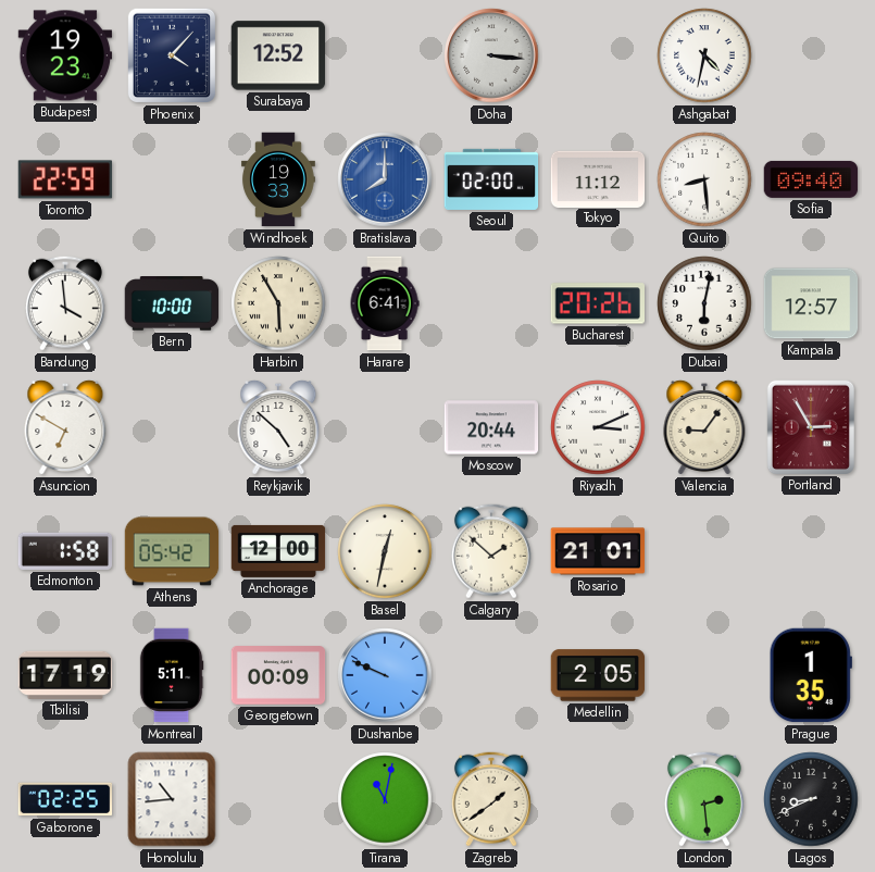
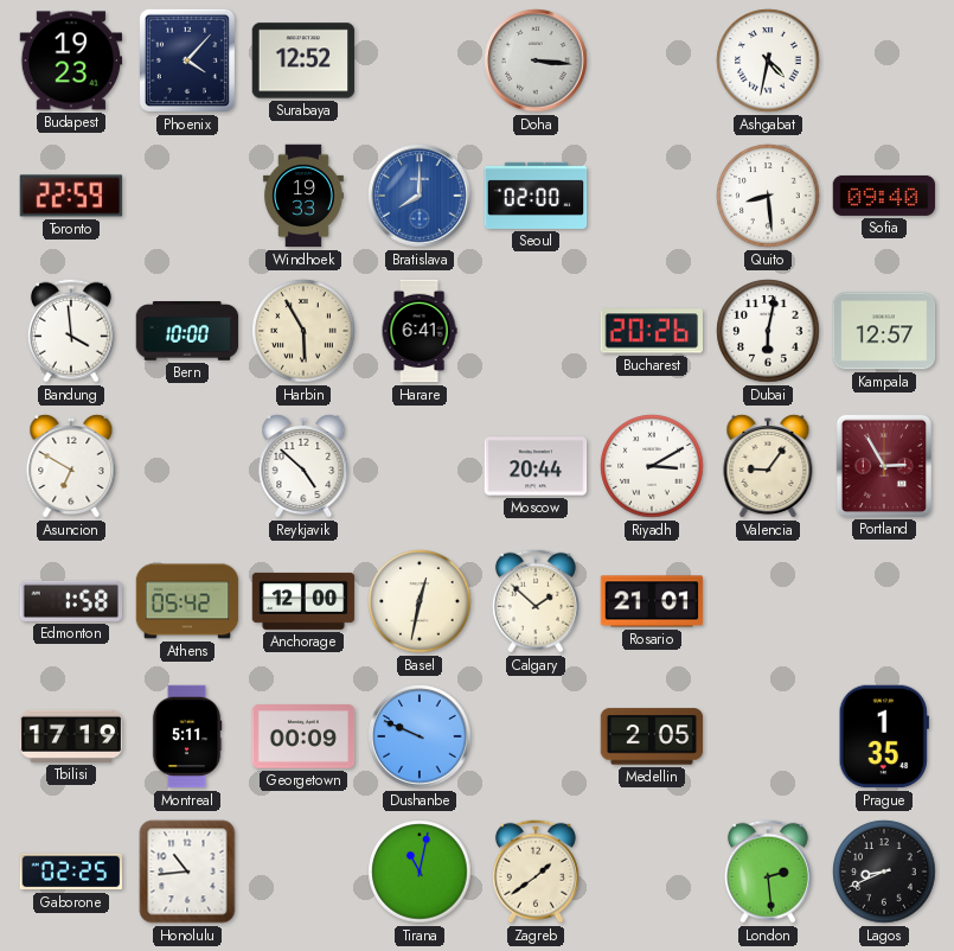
Tokyo: 11:12 -> none
Riyadh: 3:11 -> 3:10
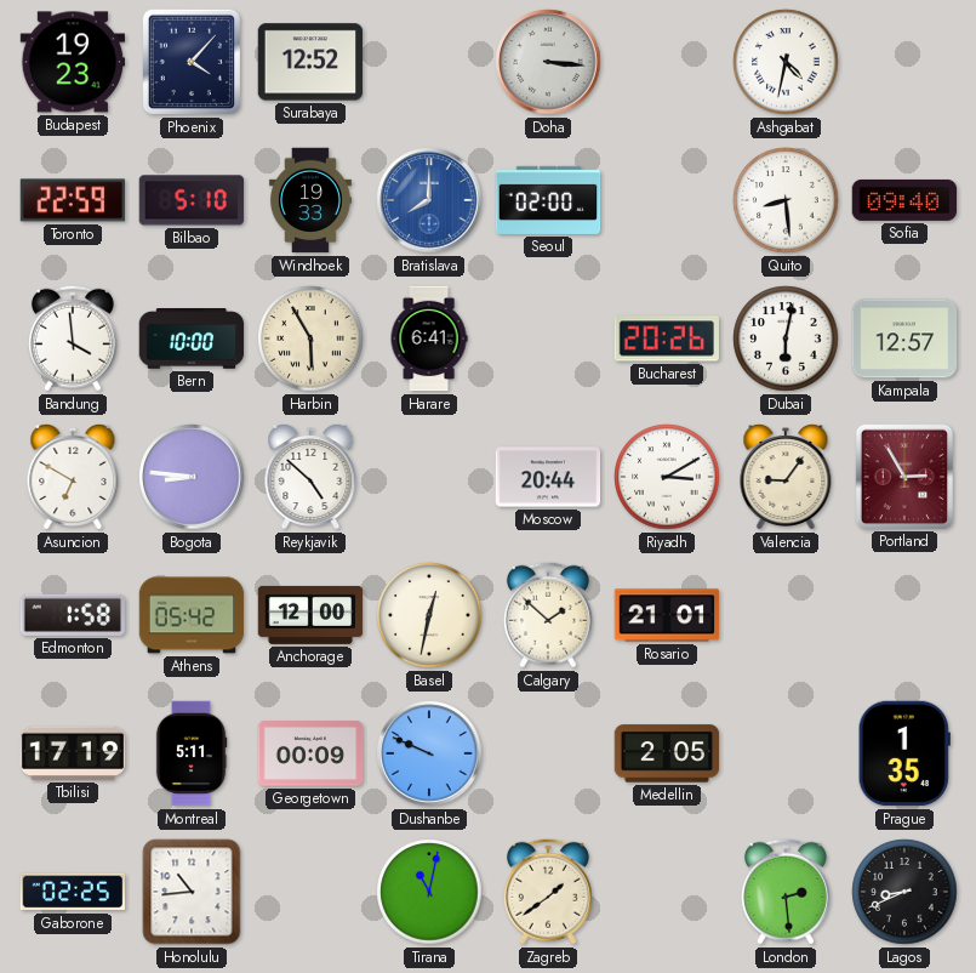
Bilbao: none -> 5:10
Bogota: none -> 8:46
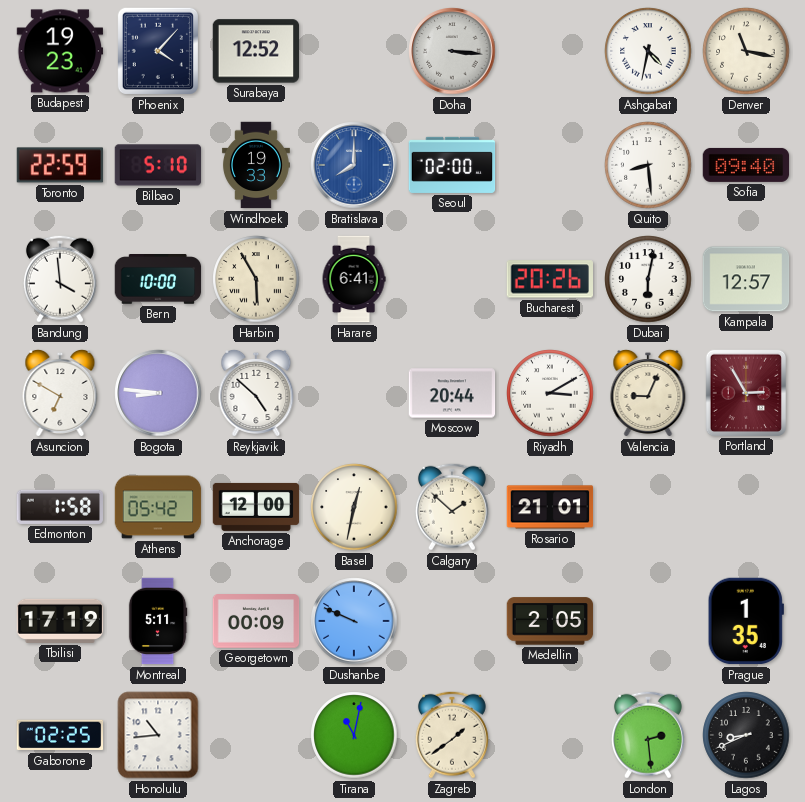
Denver: none -> 11:17
Valencia: 9:06 -> 9:04
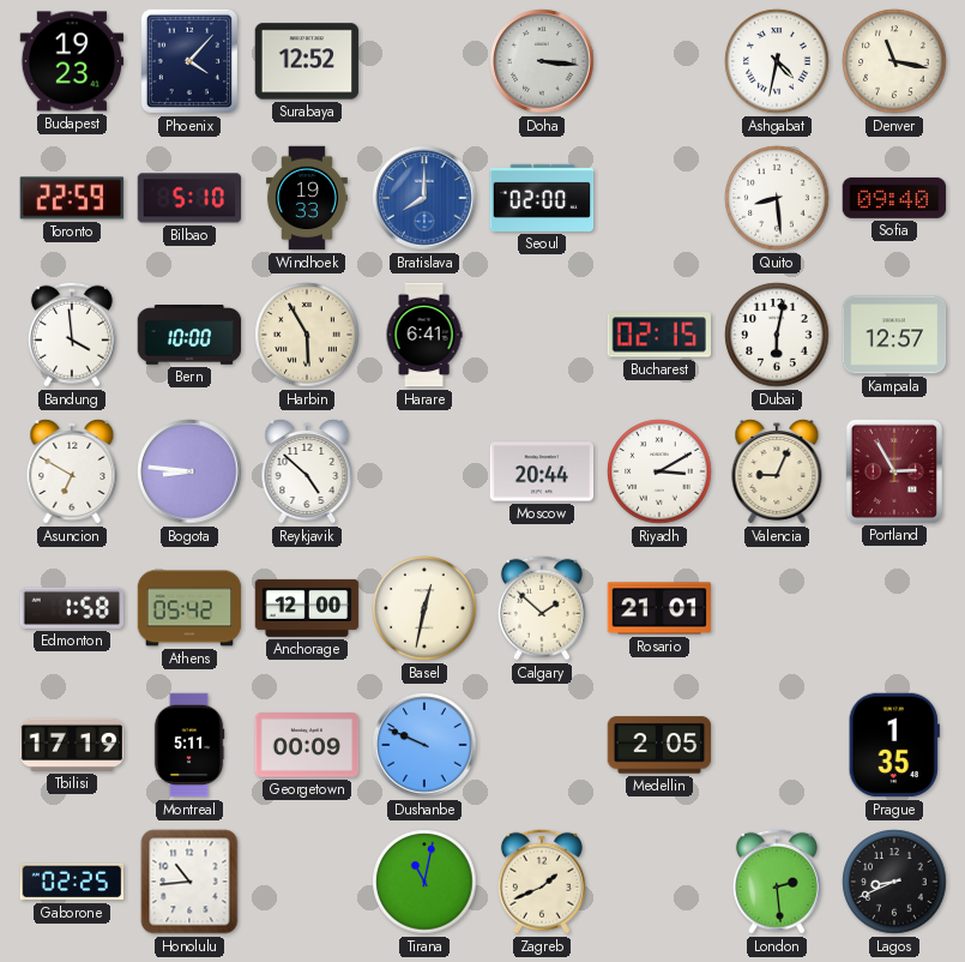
Bucharest: 20:26 -> 02:15
Zagreb: 1:39 -> 1:41
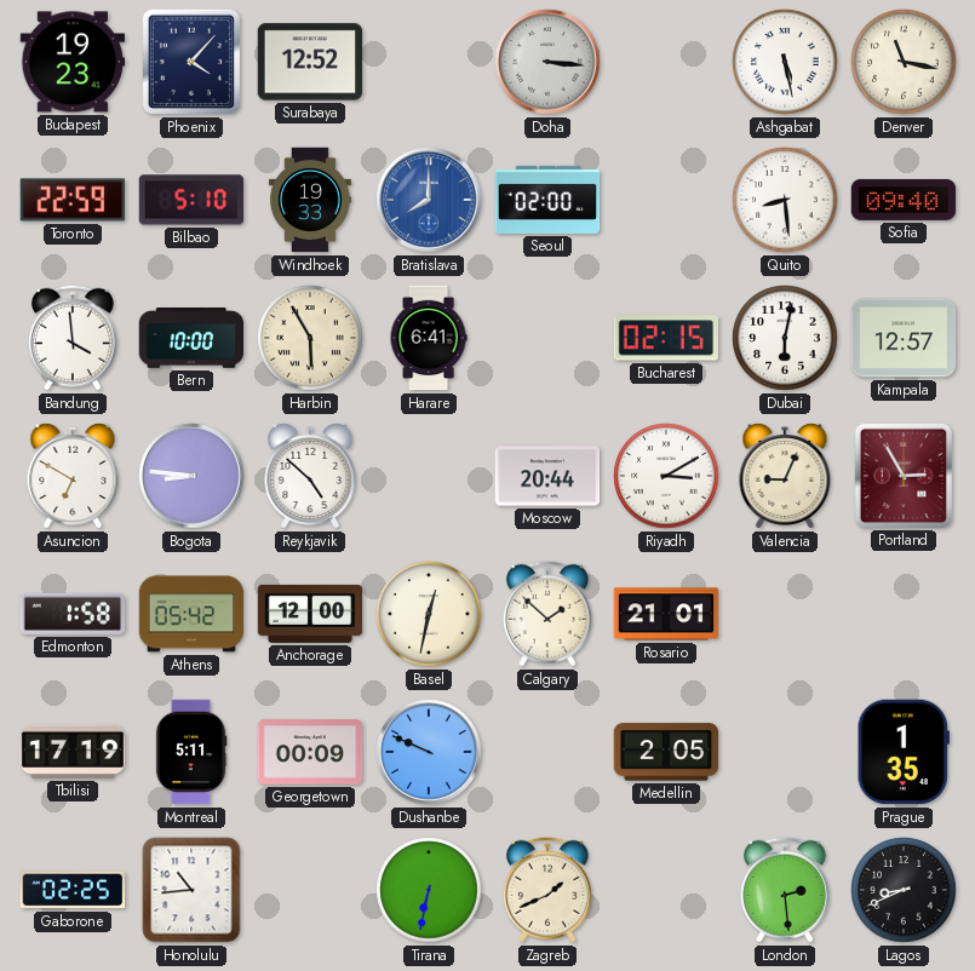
Ashgabat: 4:32 -> 5:28
Tirana: 11:02 -> 6:32
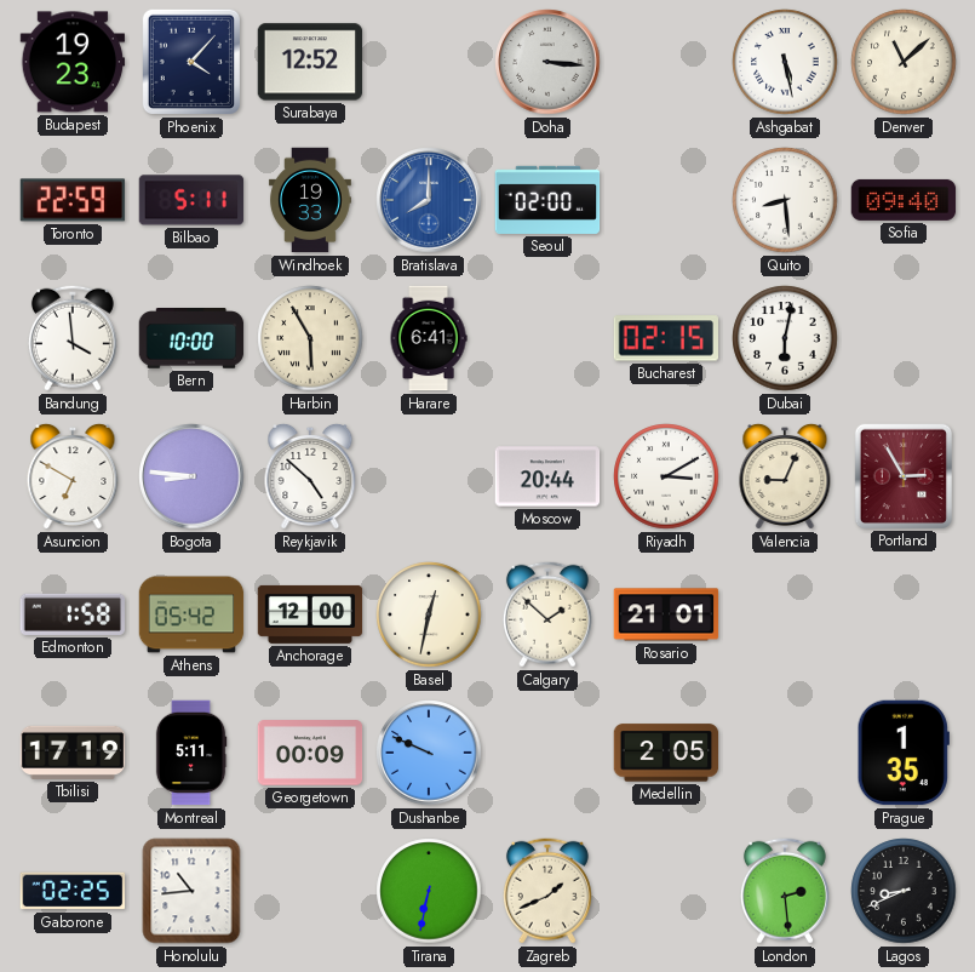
Denver: 11:17 -> 11:08
Bilbao: 5:10 -> 5:11
Kampala: 12:57 -> none
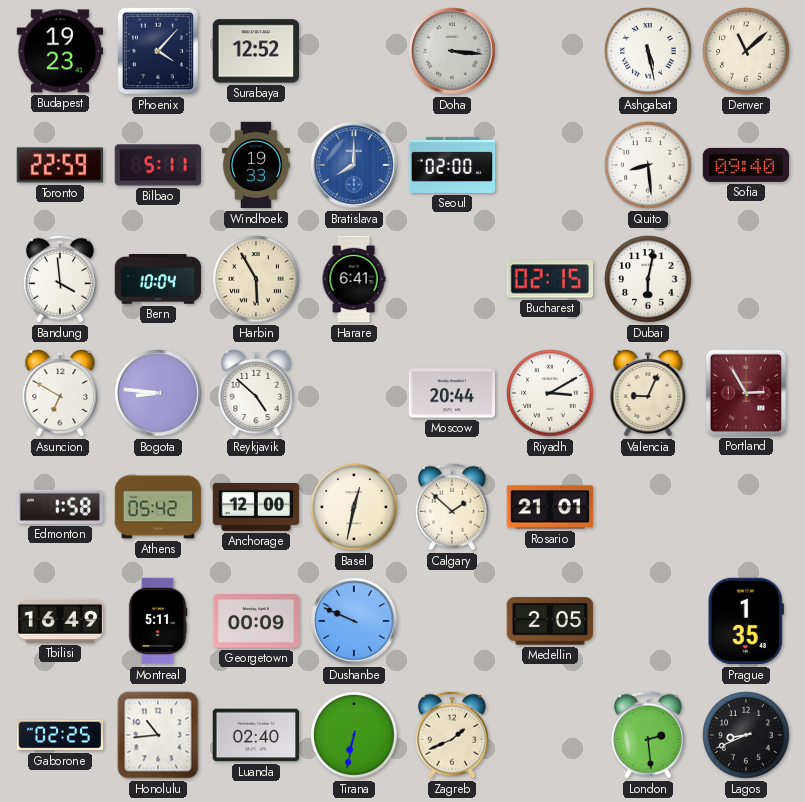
Bern: 10:00 -> 10:04
Tbilisi: 17:19 -> 16:49
Luanda: none -> 02:40
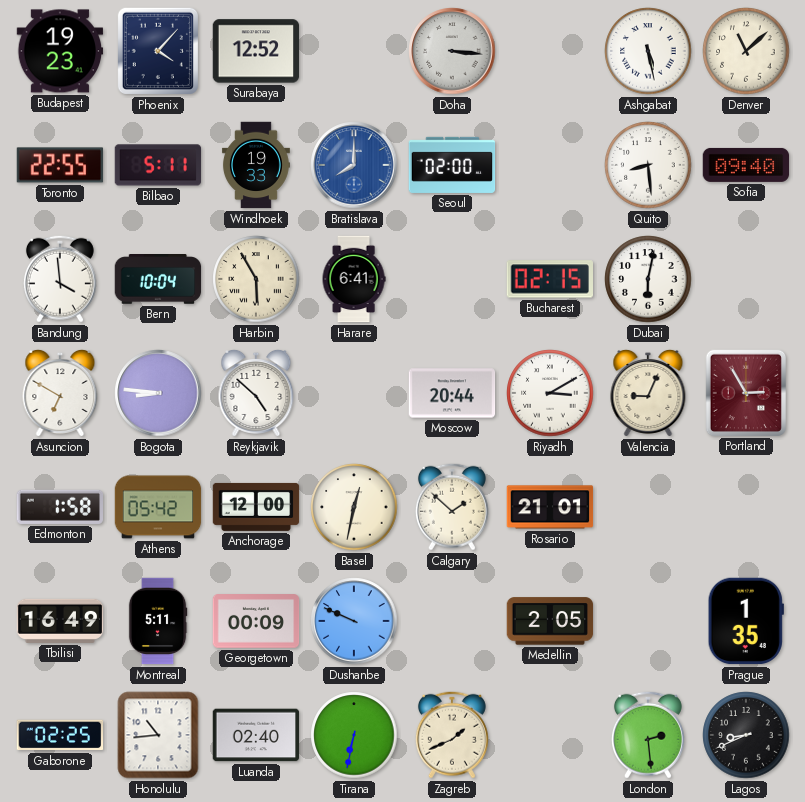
Toronto: 22:59 -> 22:55
